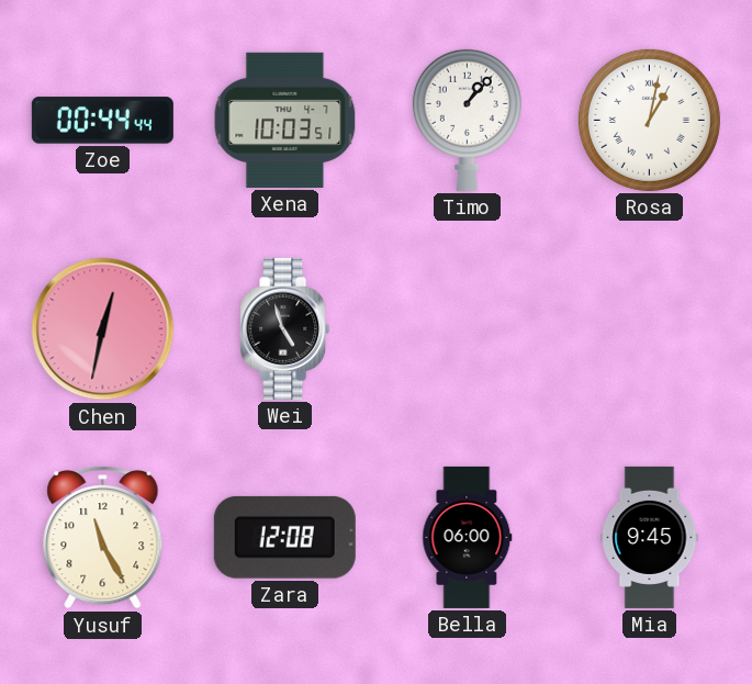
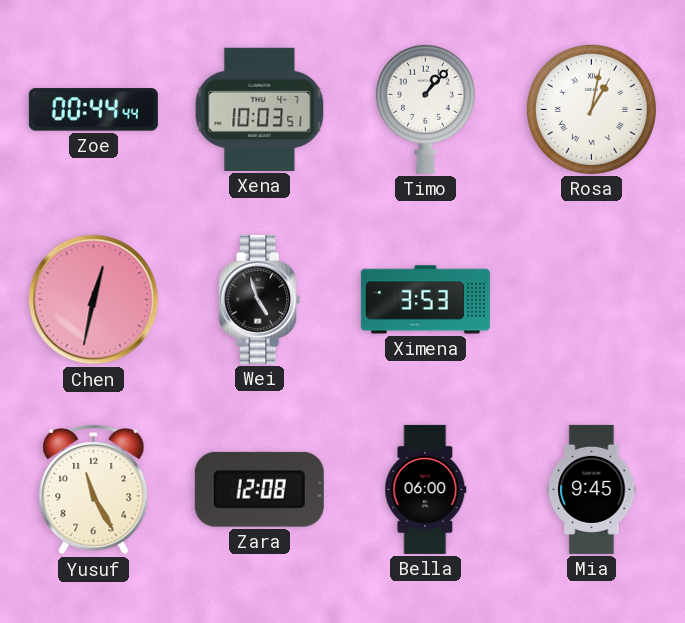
Ximena: none -> 3:53
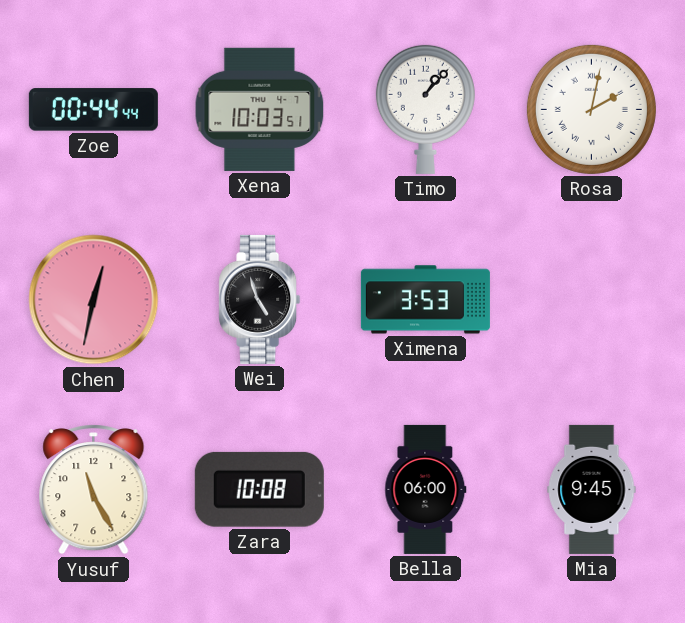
Rosa: 1:02 -> 2:02
Zara: 12:08 -> 10:08
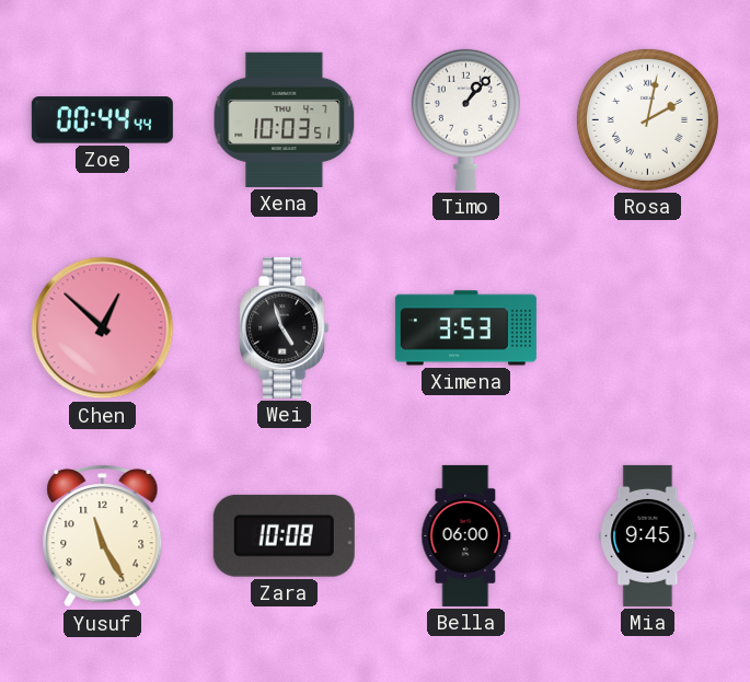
Chen: 12:32 -> 12:52
